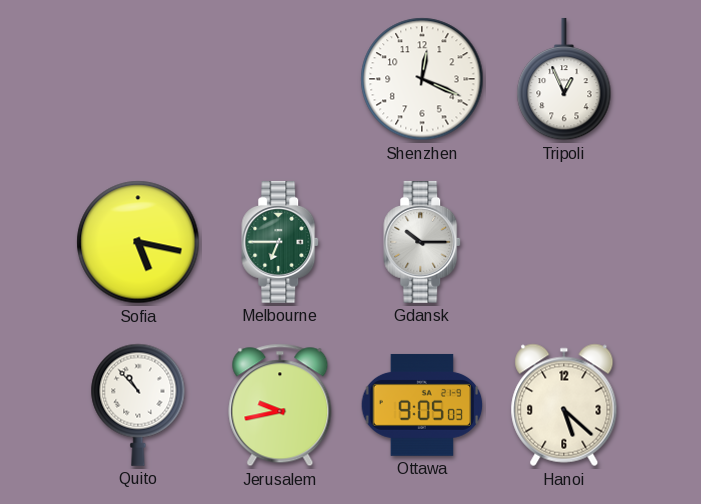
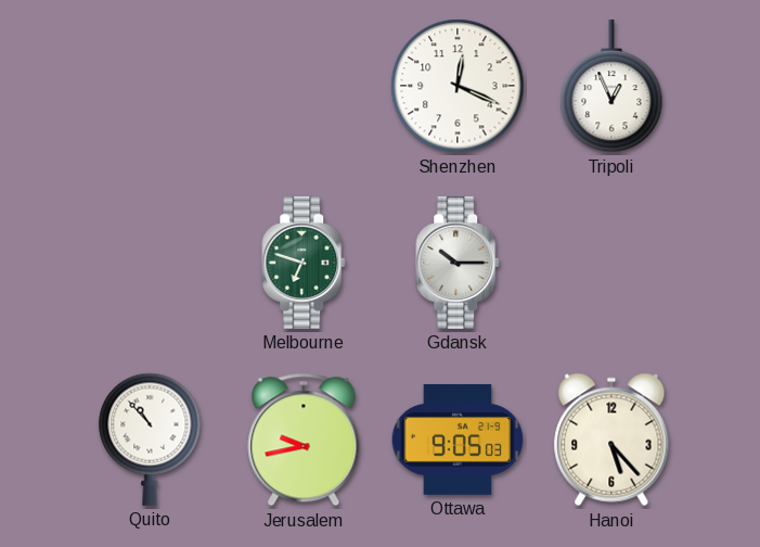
Sofia: 5:17 -> none
Melbourne: 6:45 -> 6:48
Hanoi: 5:22 -> 5:23
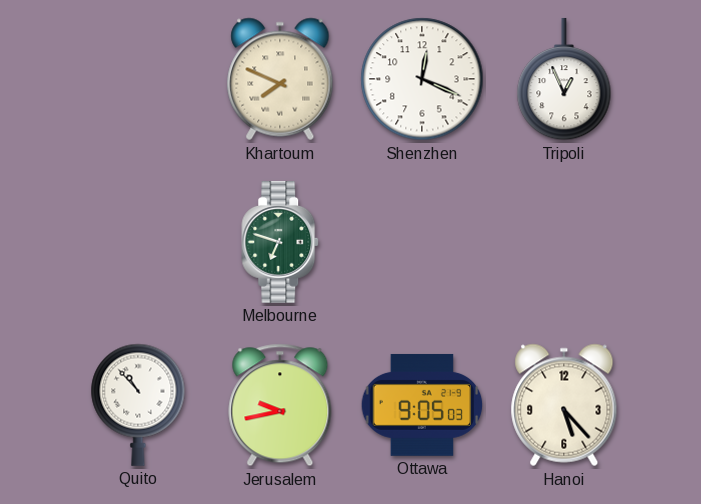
Khartoum: none -> 7:49
Gdansk: 10:15 -> none
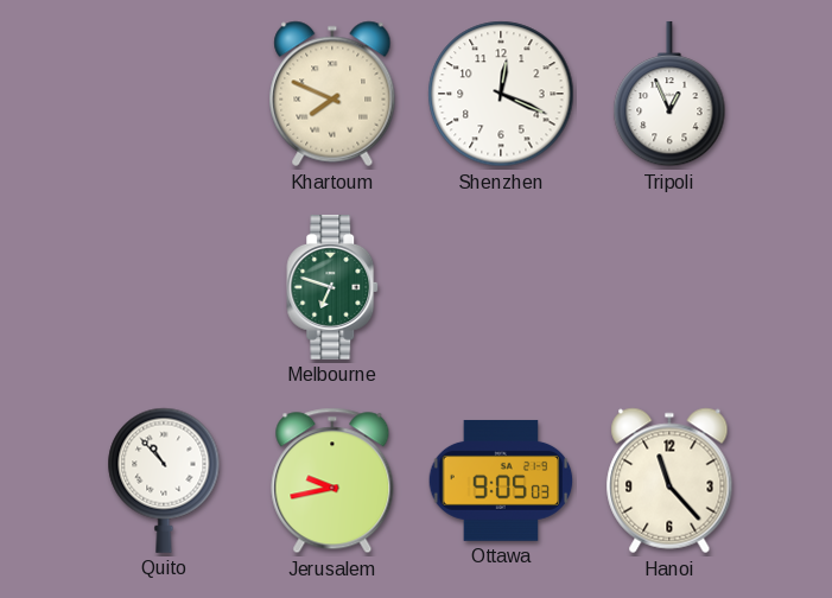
Hanoi: 5:23 -> 11:23
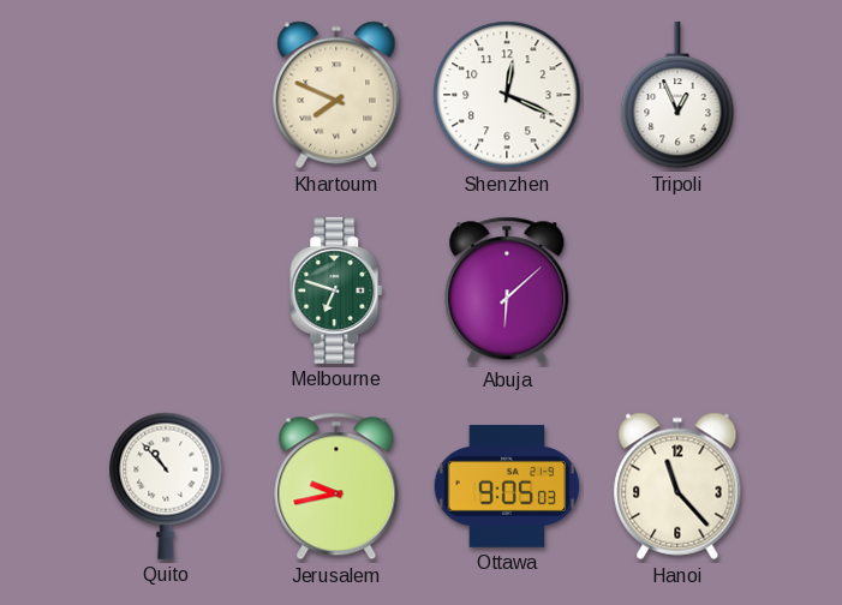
Abuja: none -> 6:08
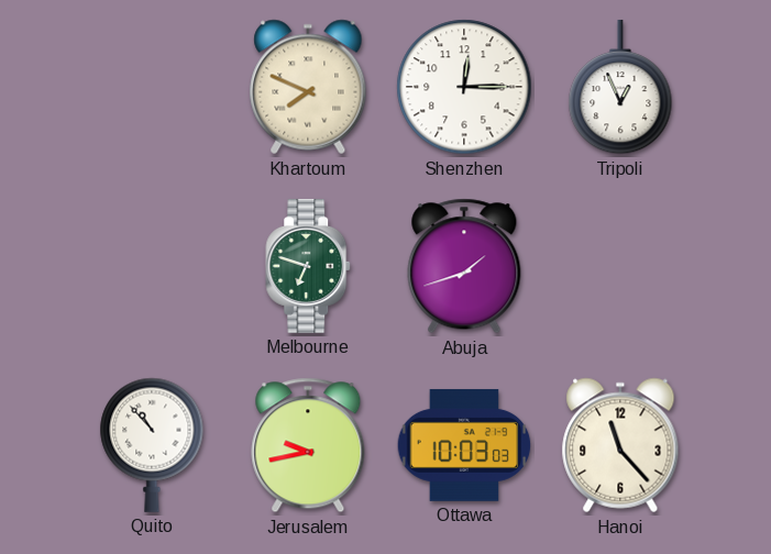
Shenzhen: 12:19 -> 12:15
Abuja: 6:08 -> 1:42
Ottawa: 9:05 -> 10:03
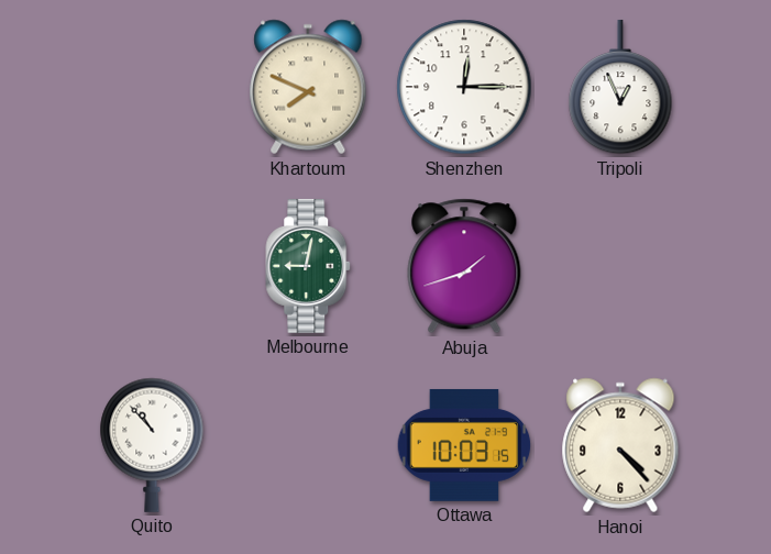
Melbourne: 6:48 -> 9:02
Jerusalem: 9:43 -> none
Ottawa: 10:03:03 -> 10:03:15
Hanoi: 11:23 -> 4:23
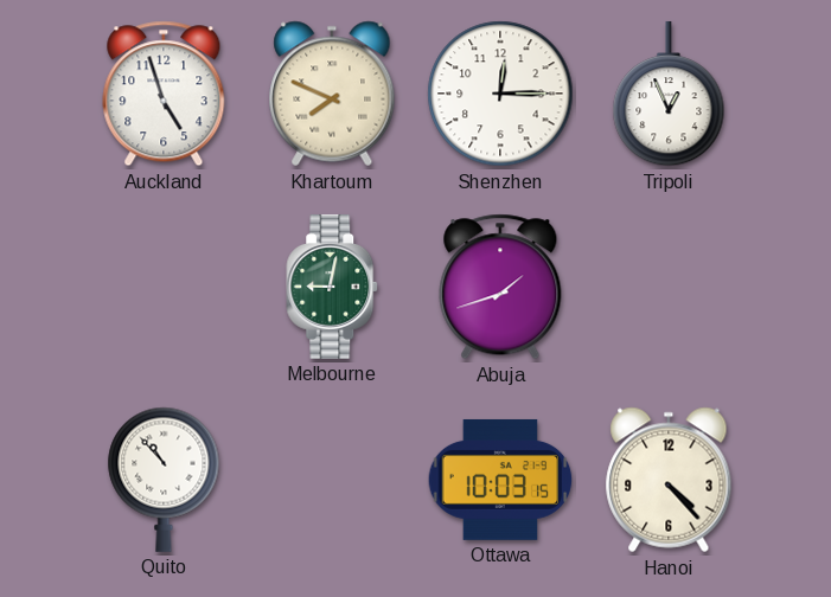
Auckland: none -> 4:57
